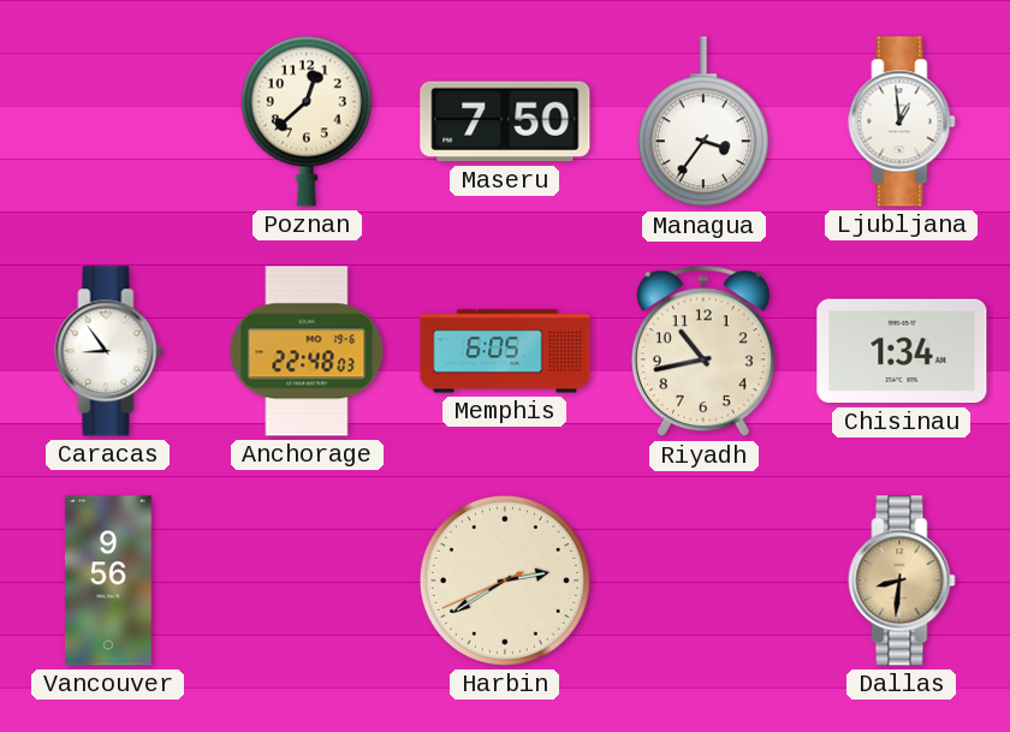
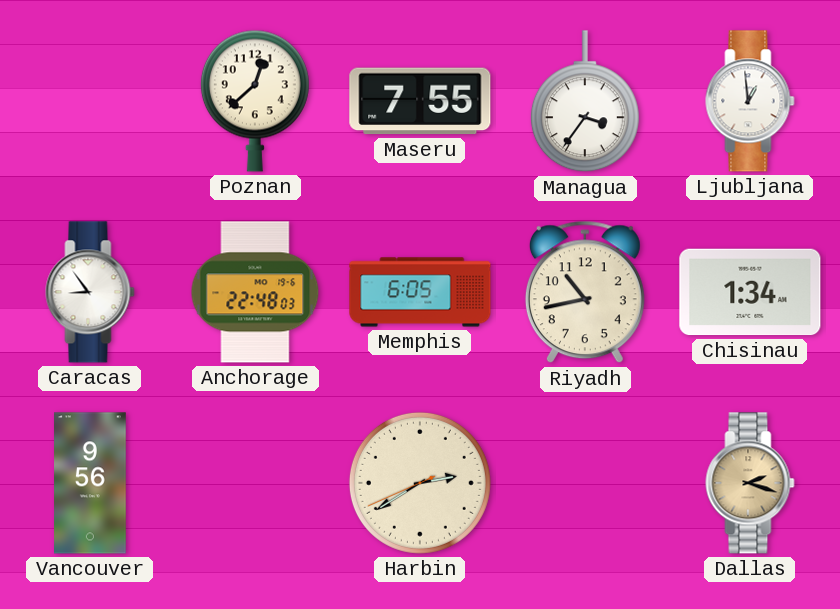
Maseru: 7:50 -> 7:55
Dallas: 8:31 -> 2:18
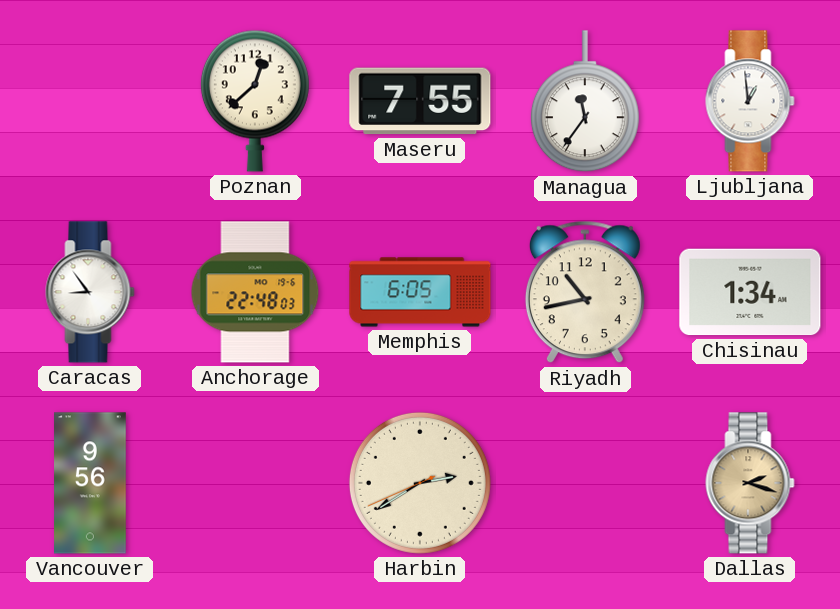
Managua: 3:36 -> 11:36
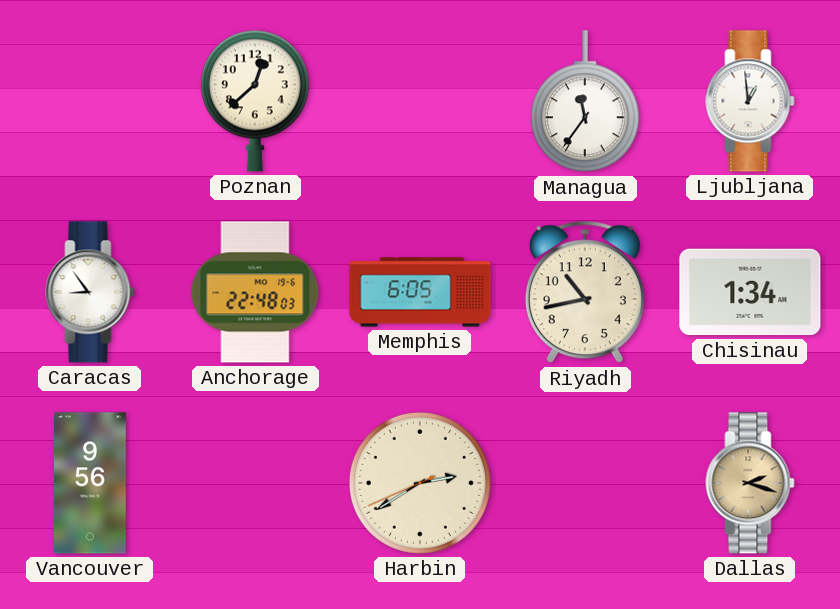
Maseru: 7:55 -> none
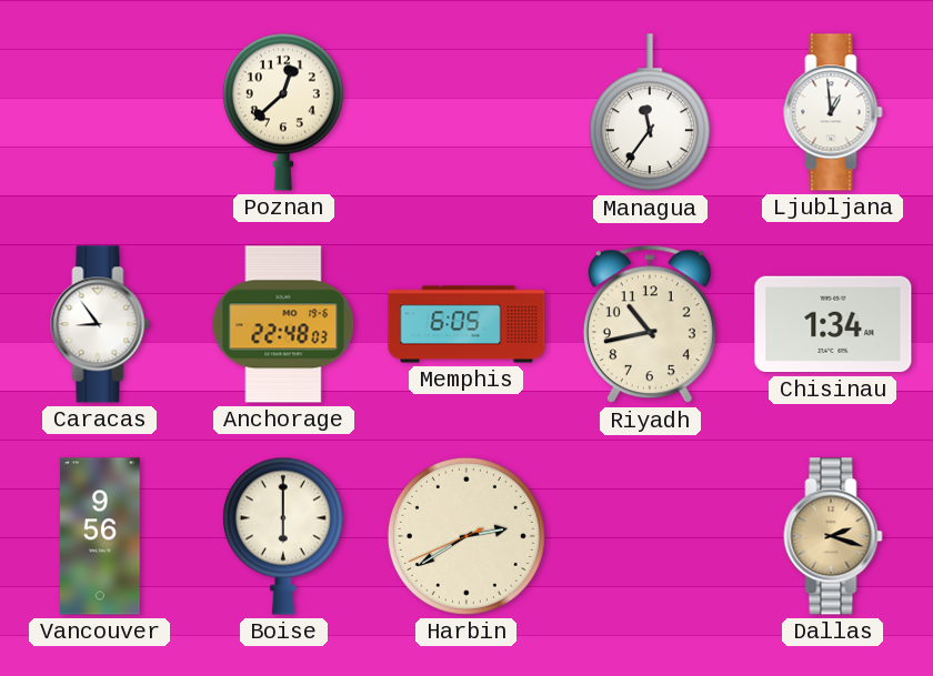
Boise: none -> 6:00
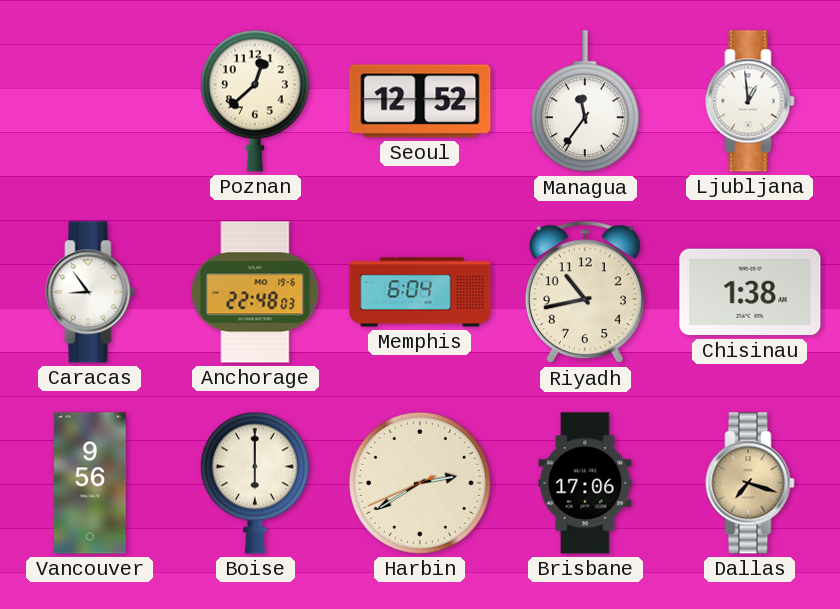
Seoul: none -> 12:52
Memphis: 6:05 -> 6:04
Chisinau: 1:34 -> 1:38
Brisbane: none -> 17:06
Dallas: 2:18 -> 7:18
